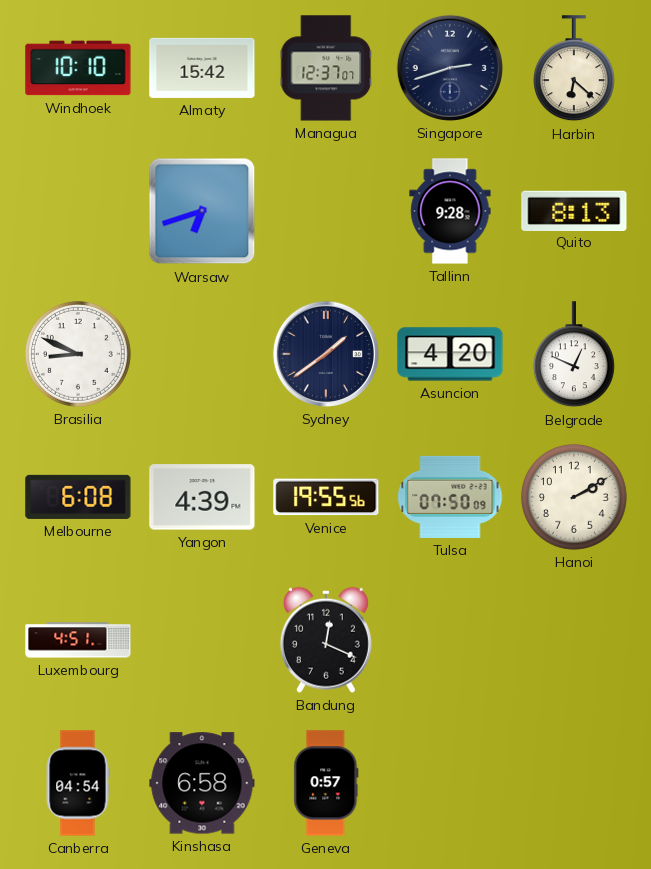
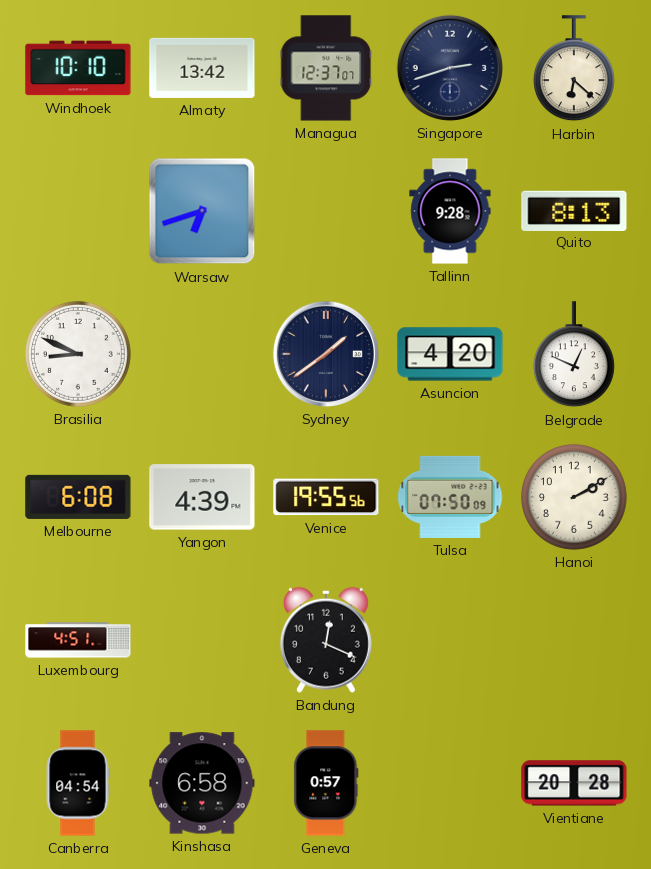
Almaty: 15:42 -> 13:42
Vientiane: none -> 20:28
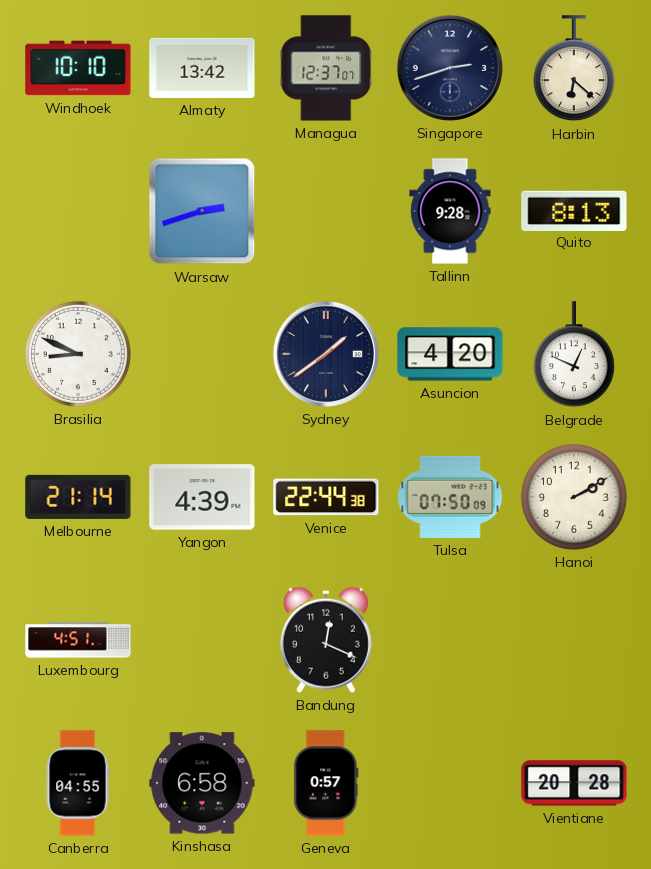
Warsaw: 6:42 -> 2:42
Melbourne: 6:08 -> 21:14
Venice: 19:55 -> 22:44
Canberra: 04:54 -> 04:55
